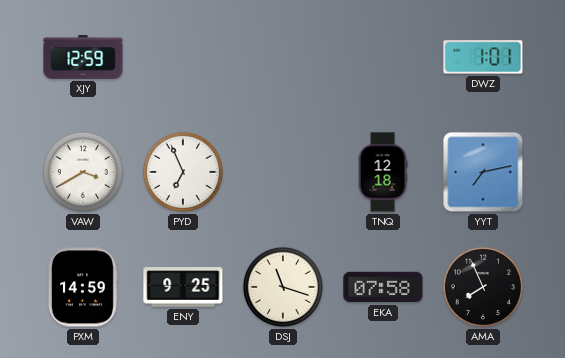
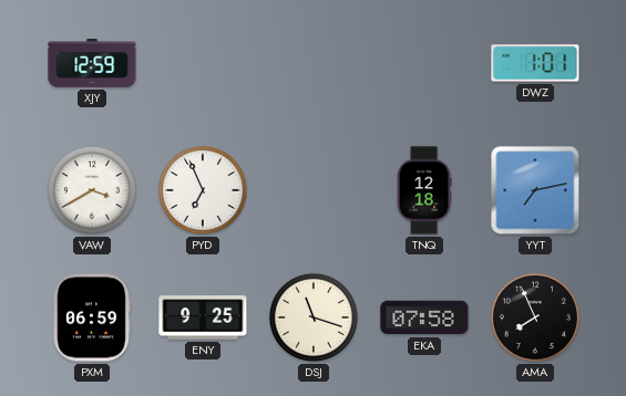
PXM: 14:59 -> 06:59
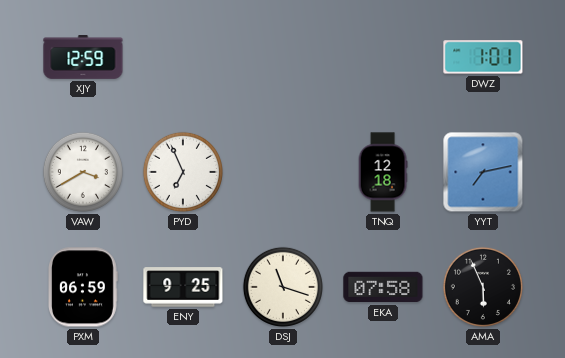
AMA: 7:56 -> 5:56
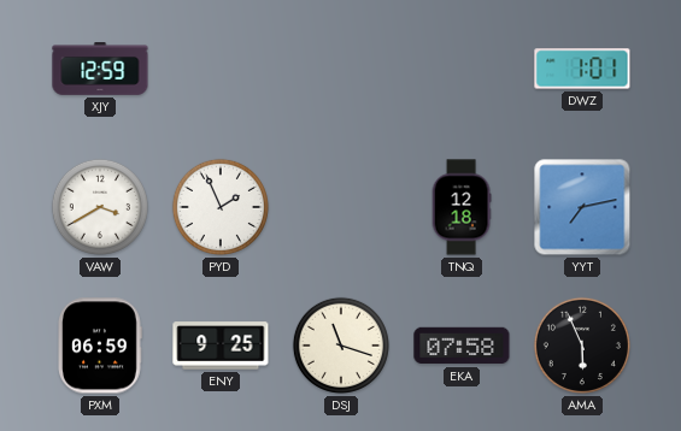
PYD: 6:56 -> 1:56
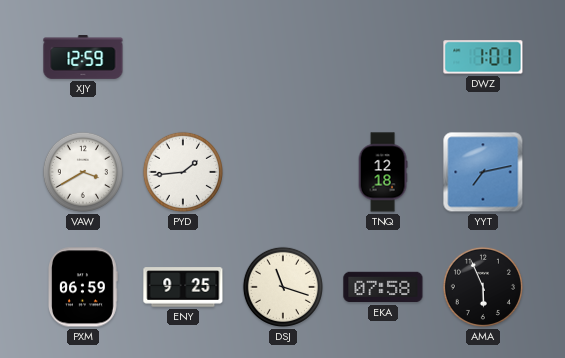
PYD: 1:56 -> 1:44
